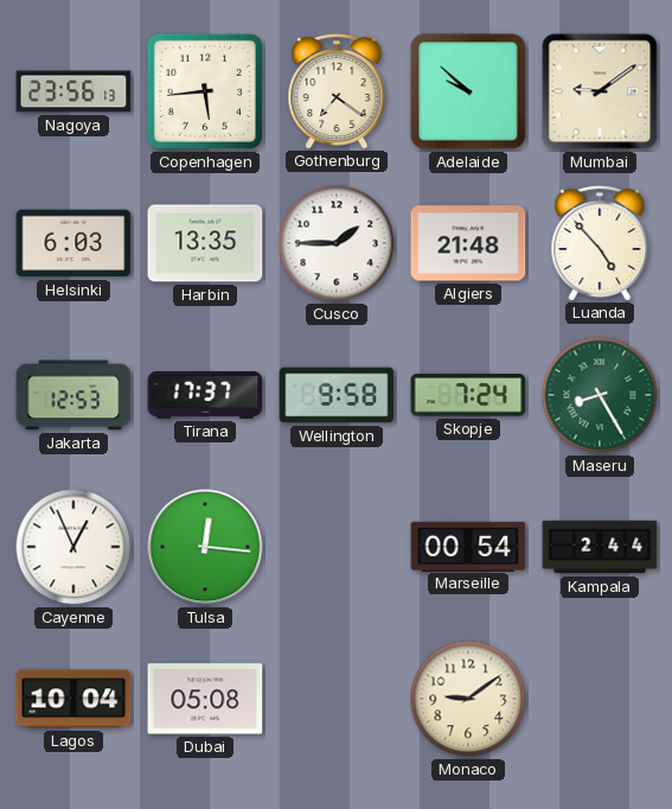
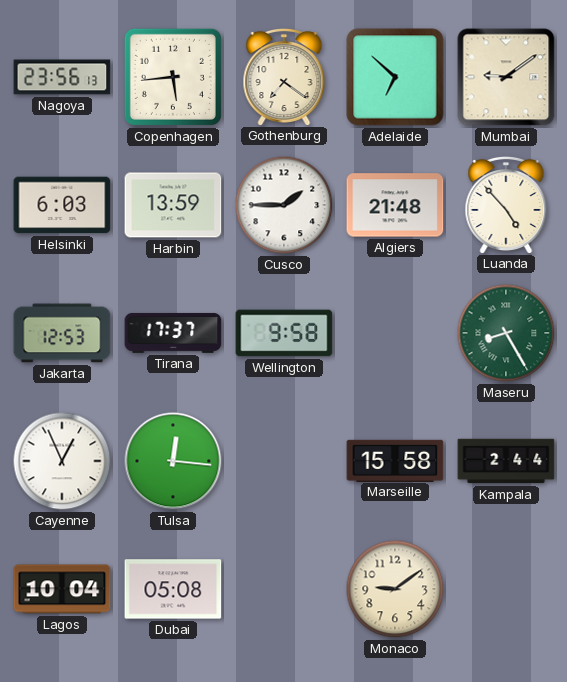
Adelaide: 9:52 -> 6:52
Harbin: 13:35 -> 13:59
Skopje: 7:24 -> none
Marseille: 00:54 -> 15:58
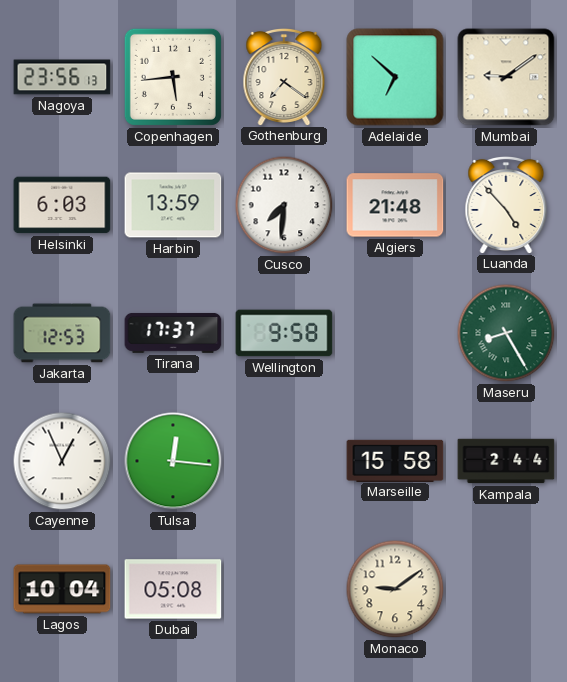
Cusco: 1:45 -> 7:31
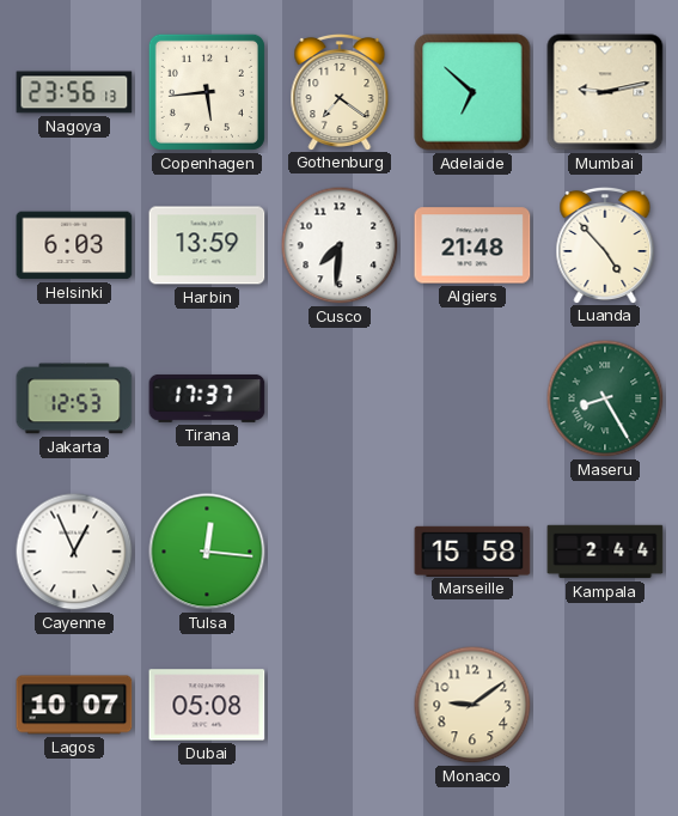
Mumbai: 9:09 -> 9:13
Wellington: 9:58 -> none
Lagos: 10:04 -> 10:07
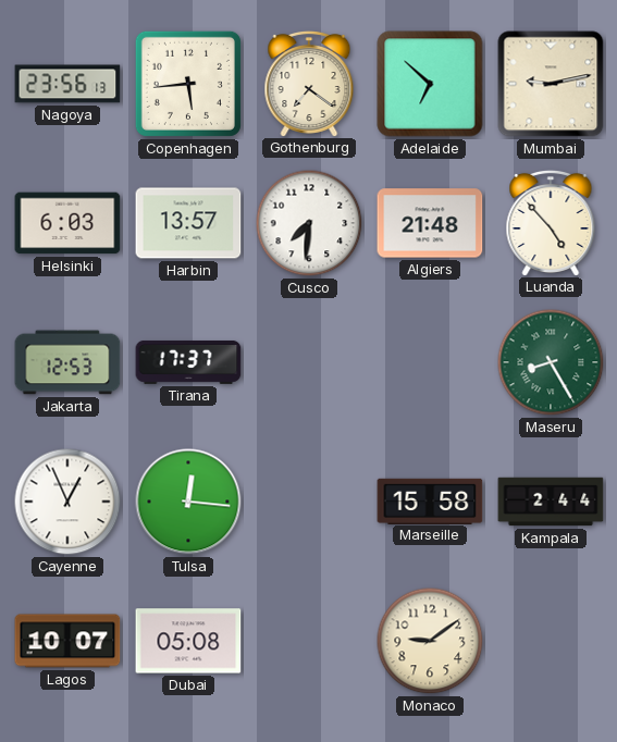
Harbin: 13:59 -> 13:57
